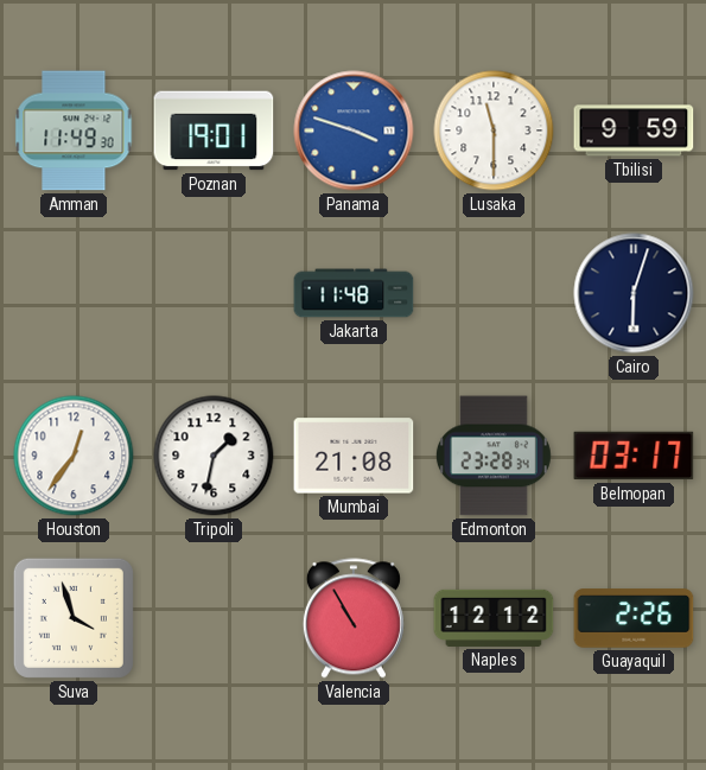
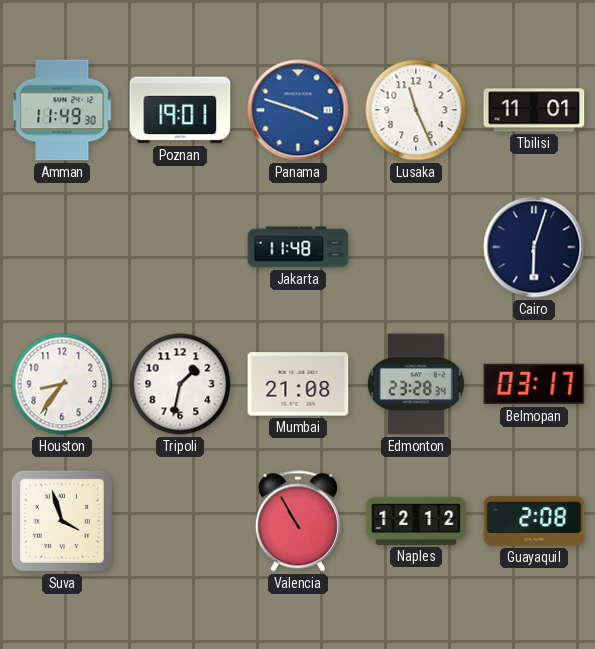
Lusaka: 11:30 -> 11:26
Tbilisi: 9:59 -> 11:01
Houston: 12:36 -> 8:36
Guayaquil: 2:26 -> 2:08
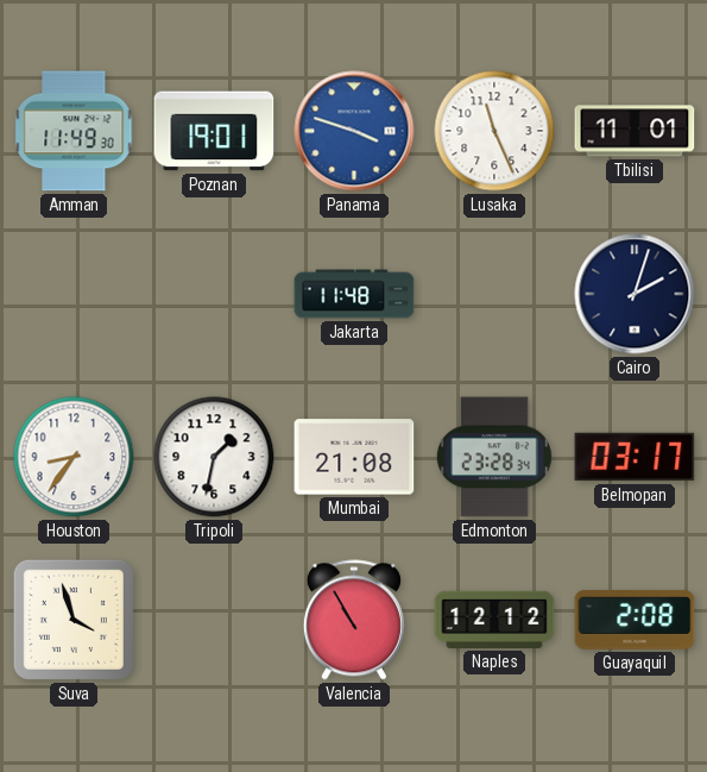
Cairo: 6:03 -> 2:03
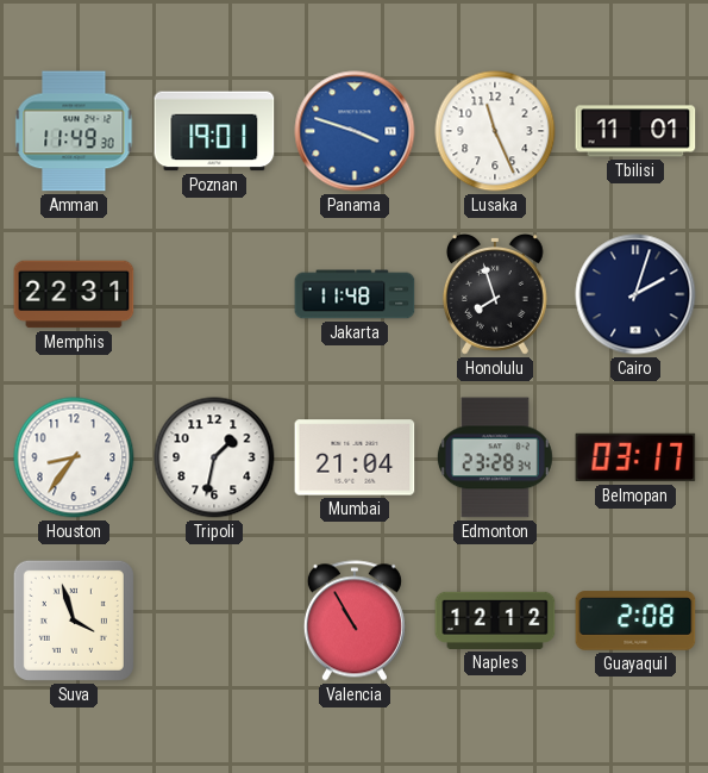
Memphis: none -> 22:31
Honolulu: none -> 7:57
Mumbai: 21:08 -> 21:04
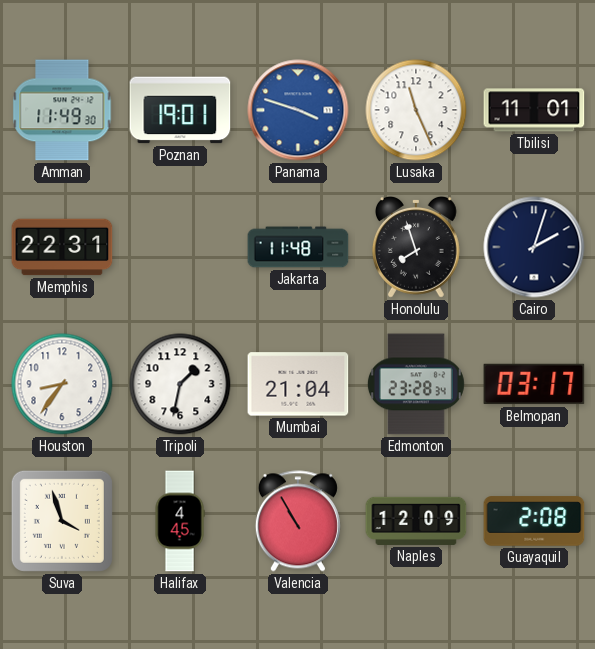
Halifax: none -> 4:45
Naples: 12:12 -> 12:09
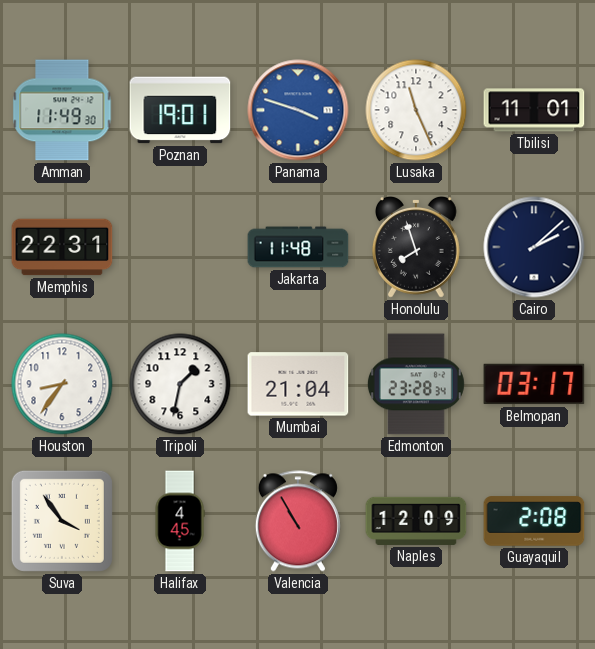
Cairo: 2:03 -> 2:08
Suva: 3:57 -> 3:54
